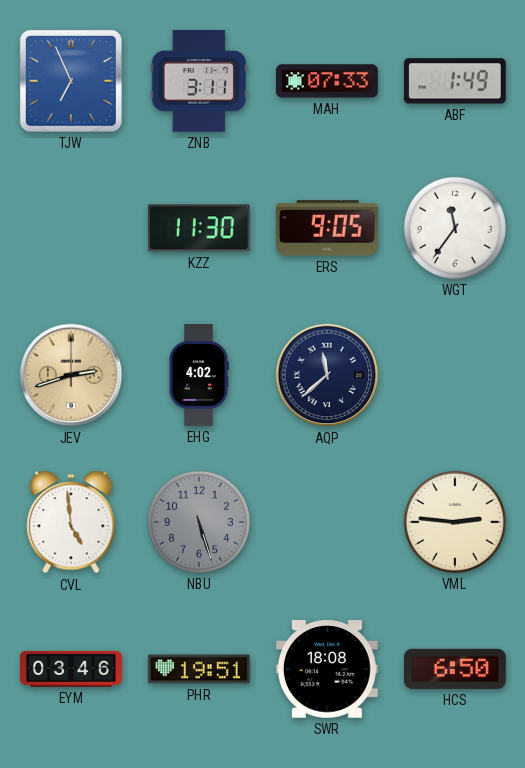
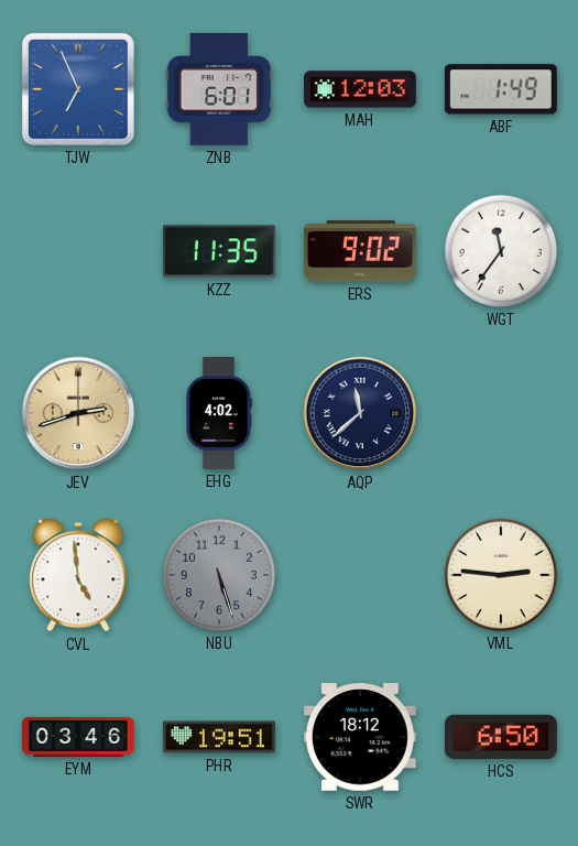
ZNB: 3:11 -> 6:01
MAH: 07:33 -> 12:03
KZZ: 11:30 -> 11:35
ERS: 9:05 -> 9:02
SWR: 18:08 -> 18:12
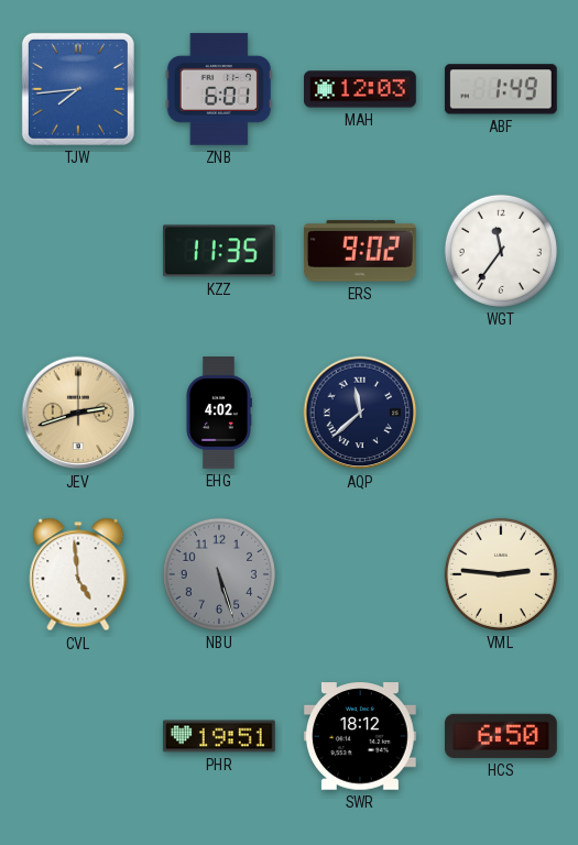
TJW: 6:56 -> 7:44
EYM: 03:46 -> none
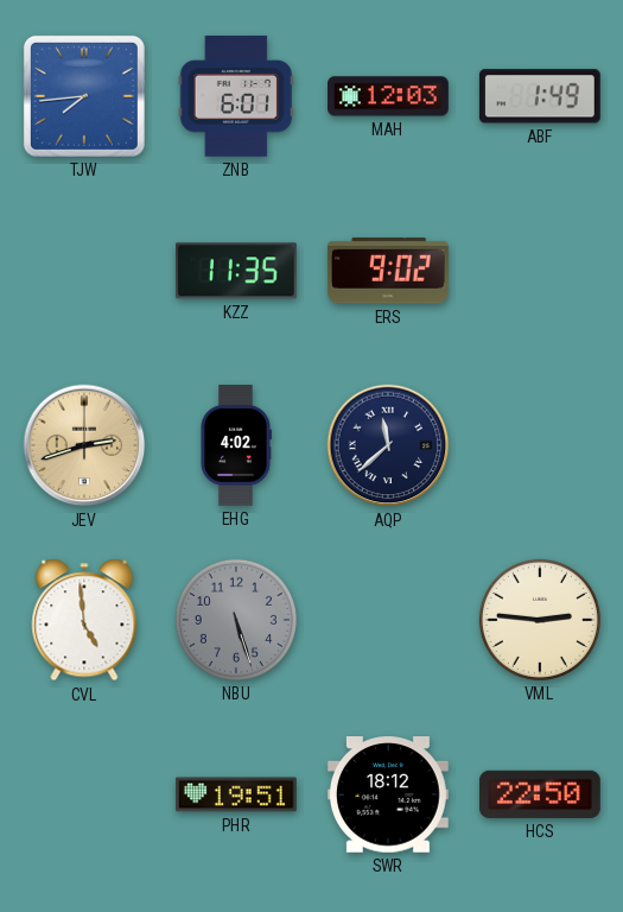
WGT: 11:36 -> none
HCS: 6:50 -> 22:50
